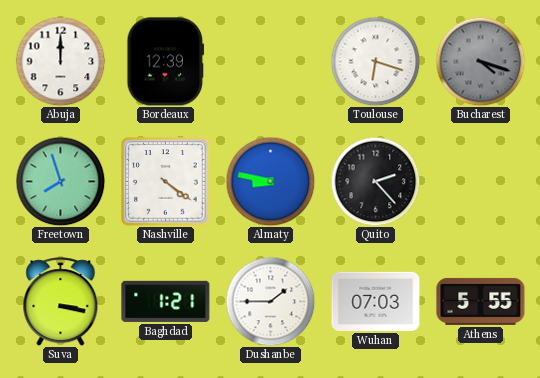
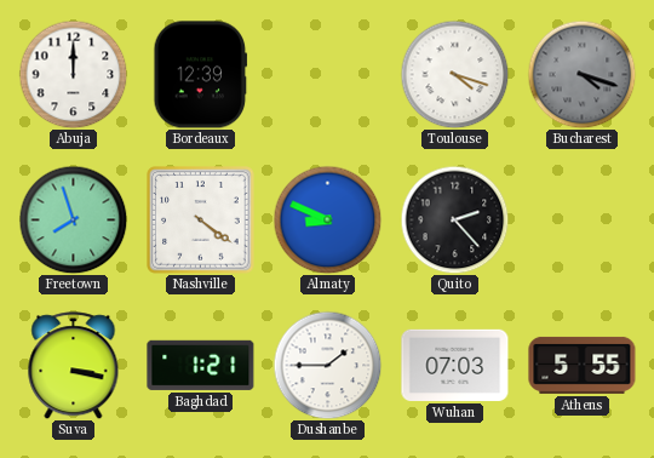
Toulouse: 6:18 -> 4:18
Almaty: 8:47 -> 8:49
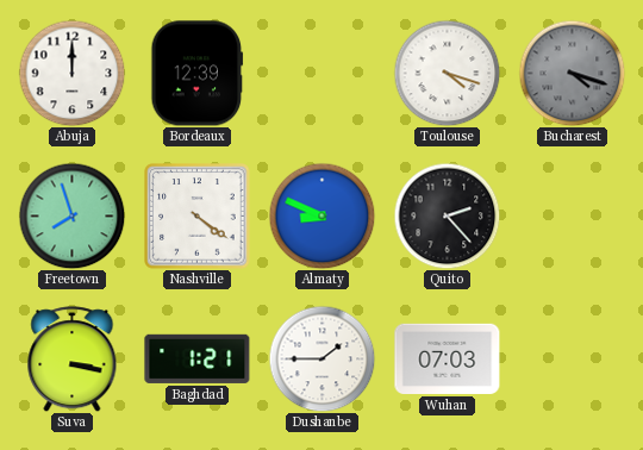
Athens: 5:55 -> none
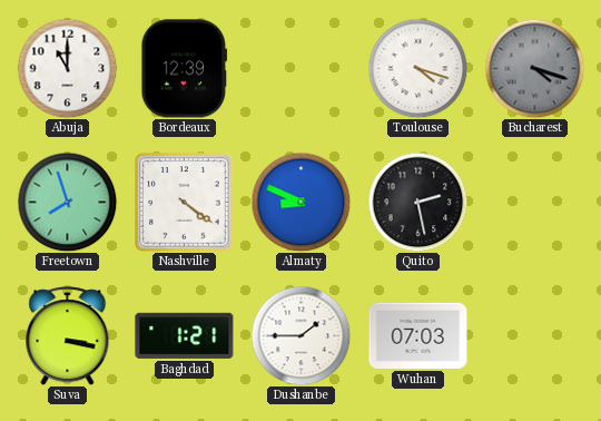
Abuja: 12:00 -> 11:00
Quito: 2:23 -> 2:28
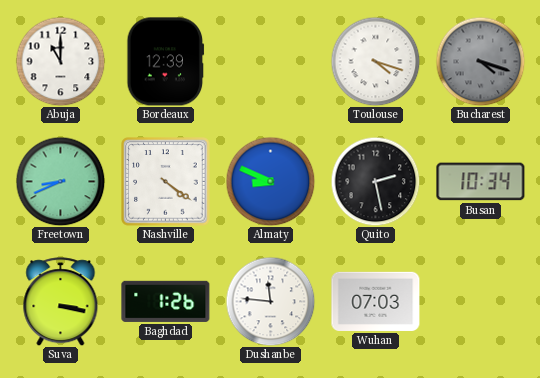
Freetown: 7:57 -> 8:41
Busan: none -> 10:34
Baghdad: 1:21 -> 1:26
Dushanbe: 1:45 -> 11:46
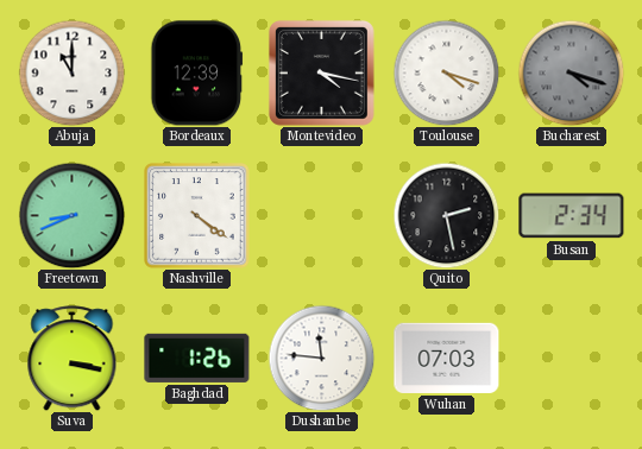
Montevideo: none -> 4:17
Almaty: 8:49 -> none
Busan: 10:34 -> 2:34
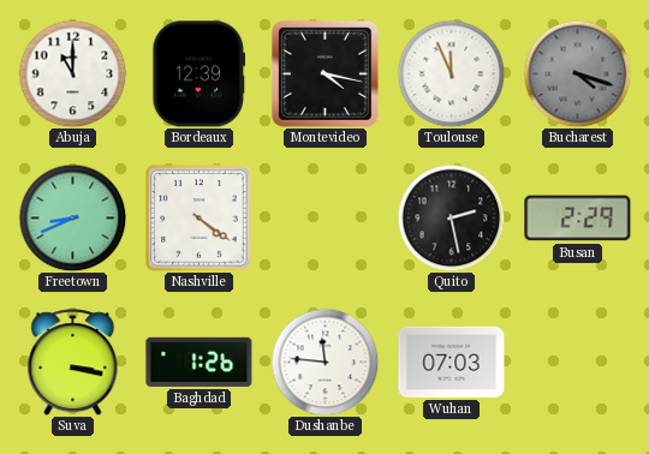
Toulouse: 4:18 -> 11:56
Busan: 2:34 -> 2:29
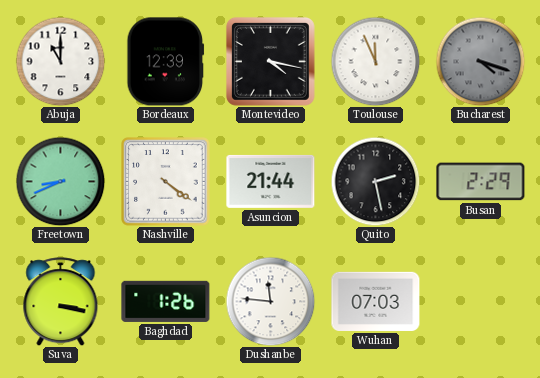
Asuncion: none -> 21:44
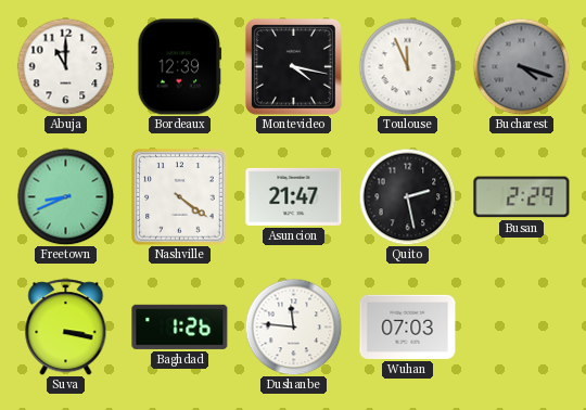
Asuncion: 21:44 -> 21:47
